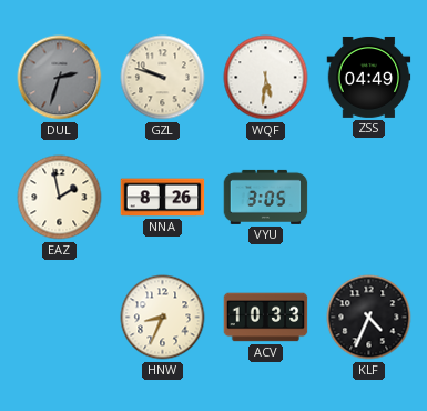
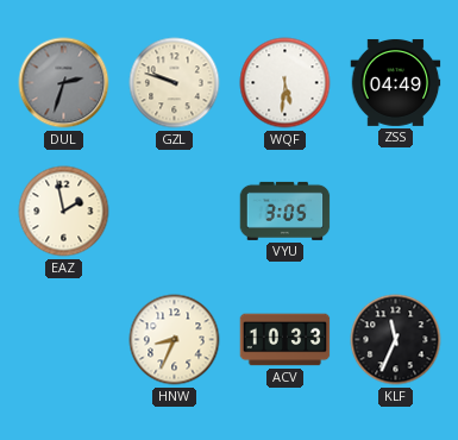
NNA: 8:26 -> none
KLF: 4:34 -> 11:34
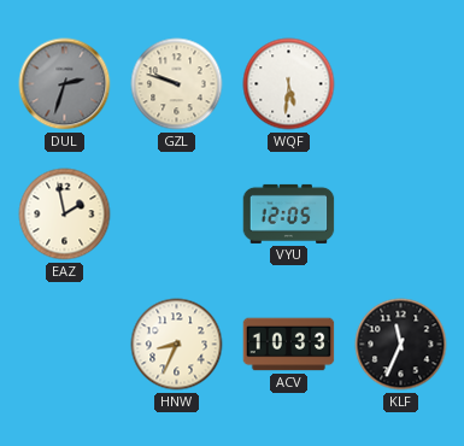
ZSS: 04:49 -> none
VYU: 3:05 -> 12:05
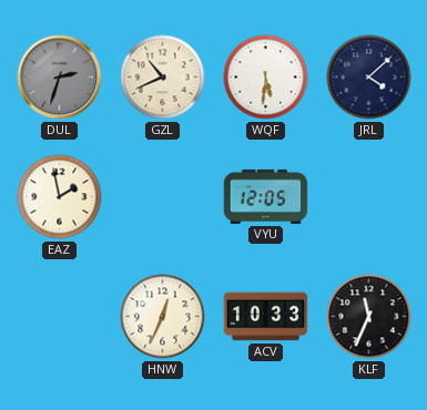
GZL: 9:48 -> 10:41
JRL: none -> 4:08
HNW: 8:34 -> 12:34
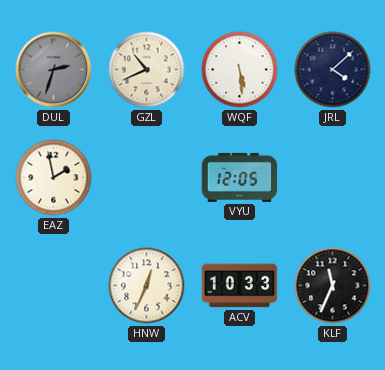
WQF: 5:31 -> 5:29
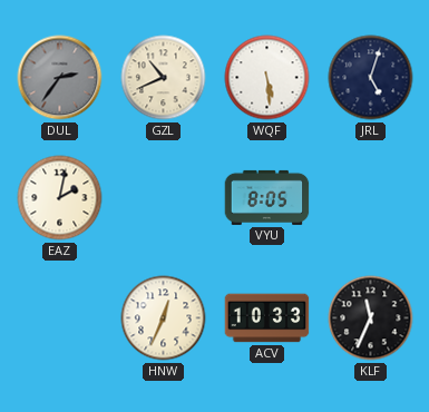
DUL: 2:33 -> 2:36
JRL: 4:08 -> 5:03
EAZ: 1:58 -> 2:02
VYU: 12:05 -> 8:05
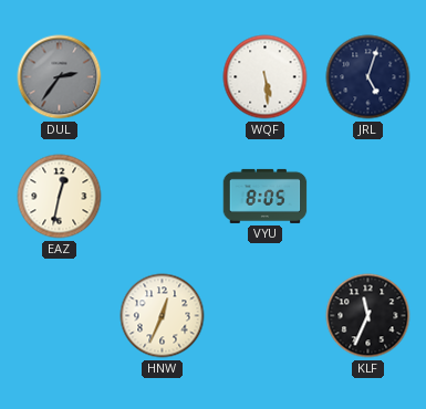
GZL: 10:41 -> none
EAZ: 2:02 -> 12:32
ACV: 10:33 -> none
